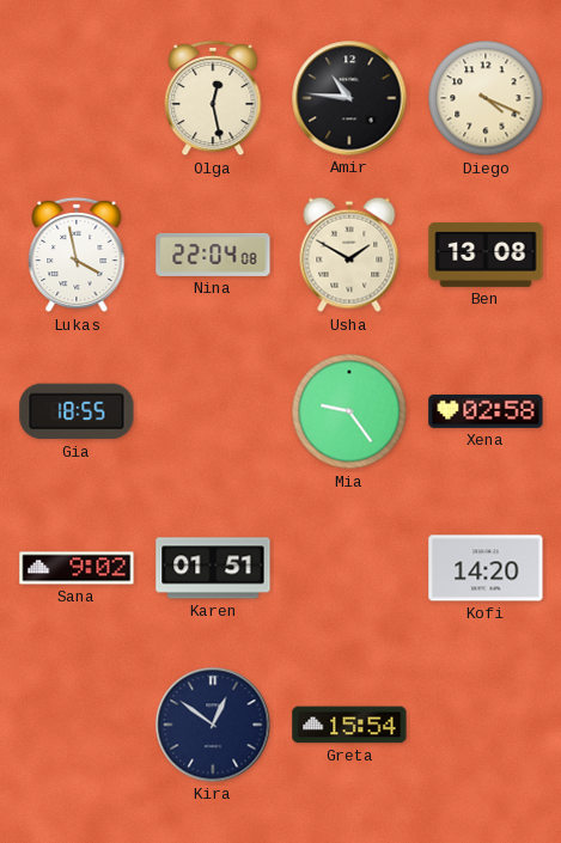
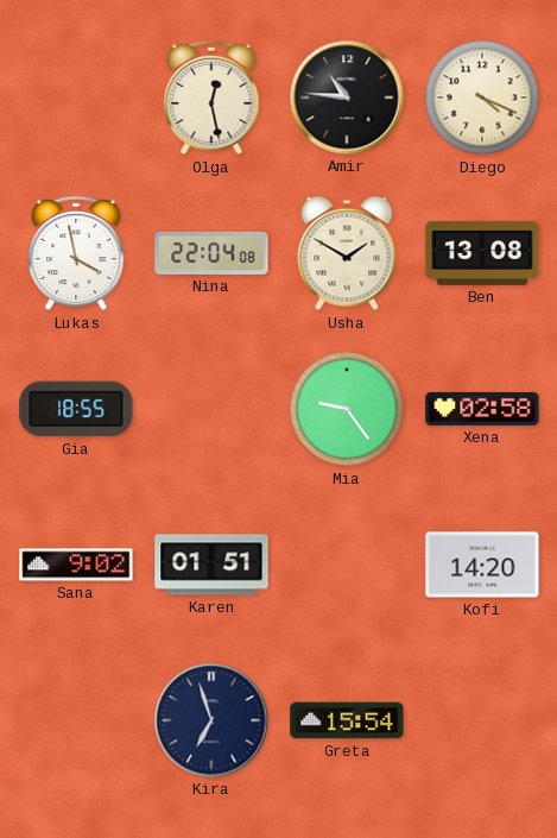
Kira: 12:51 -> 6:57
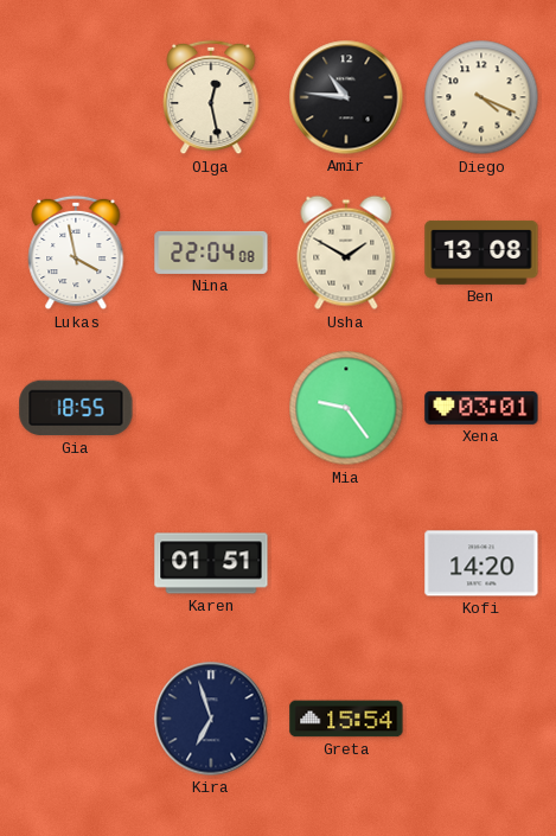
Xena: 02:58 -> 03:01
Sana: 9:02 -> none
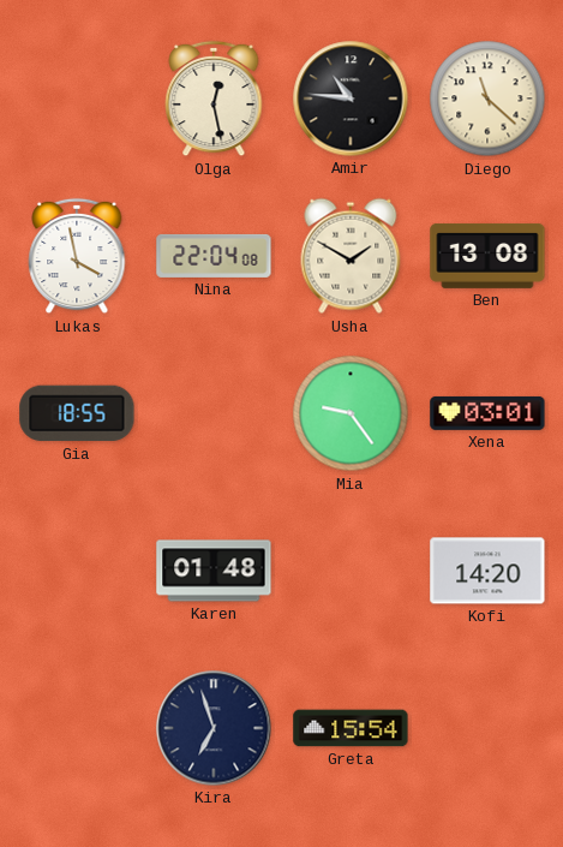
Diego: 4:19 -> 11:22
Karen: 01:51 -> 01:48
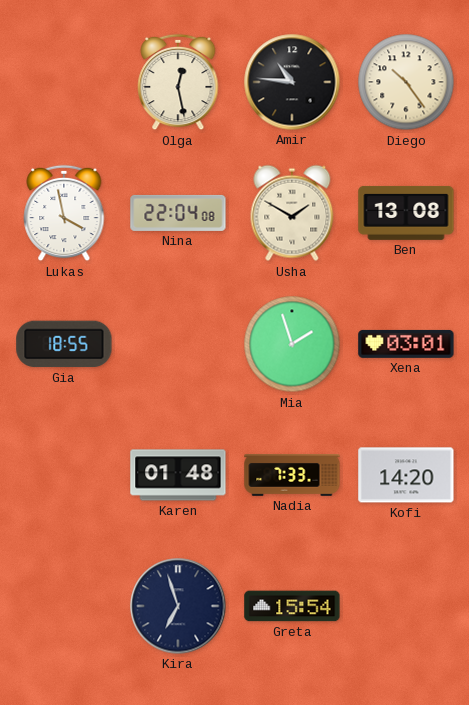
Diego: 11:22 -> 10:24
Mia: 9:24 -> 1:57
Nadia: none -> 7:33
